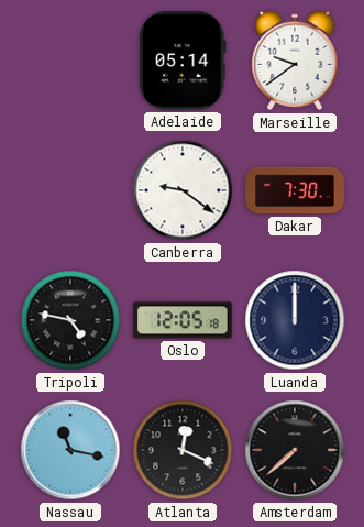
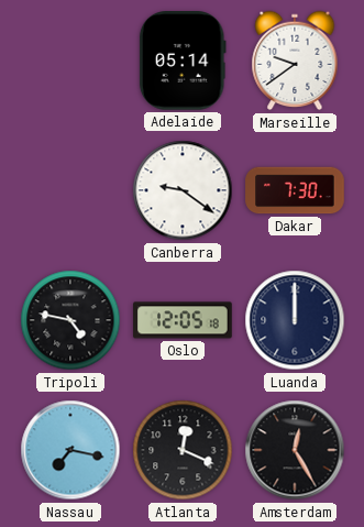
Nassau: 11:17 -> 7:17
Amsterdam: 7:38 -> 12:25
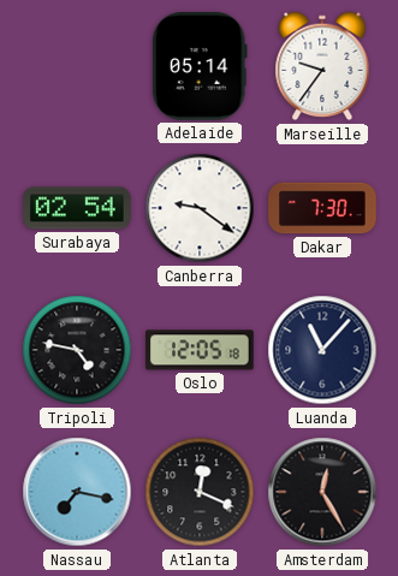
Marseille: 9:39 -> 9:36
Surabaya: none -> 02:54
Luanda: 12:00 -> 11:07
